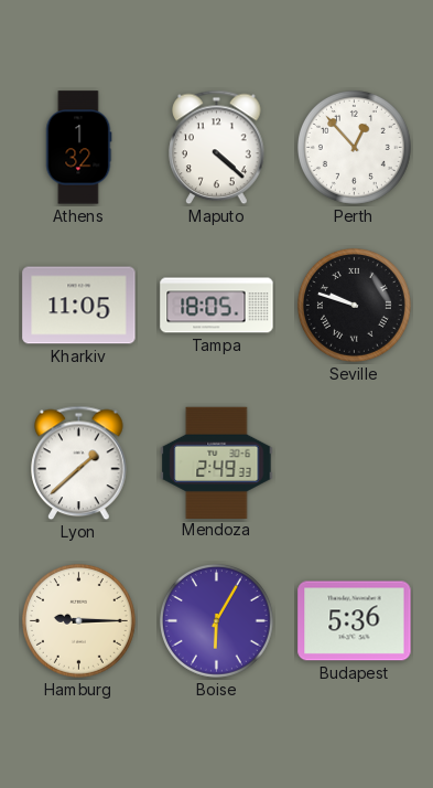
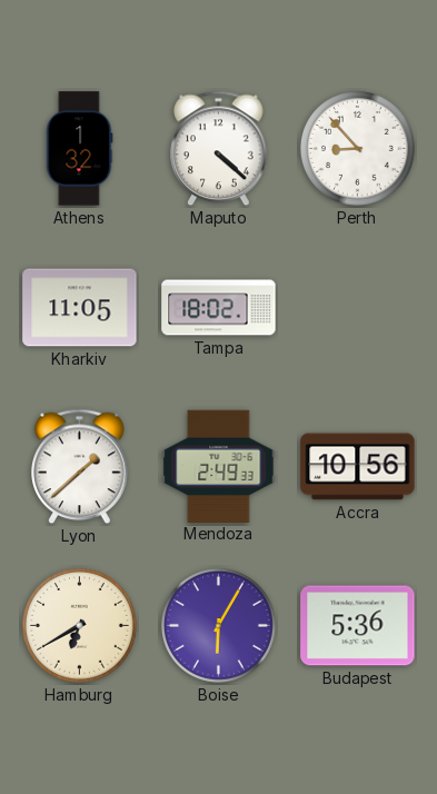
Perth: 12:53 -> 8:53
Tampa: 18:05 -> 18:02
Seville: 9:48 -> none
Accra: none -> 10:56
Hamburg: 9:15 -> 6:40
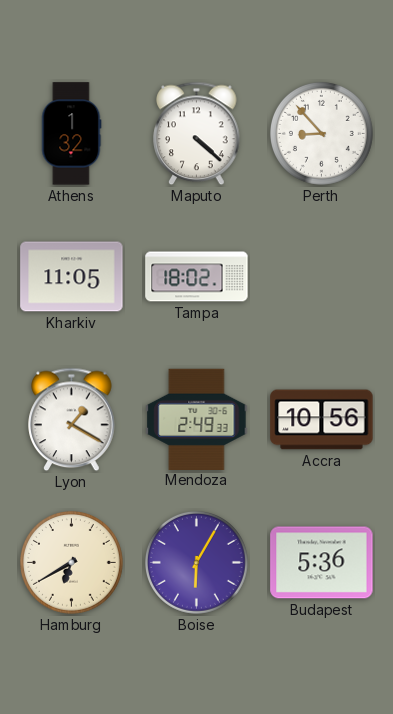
Lyon: 1:38 -> 1:20
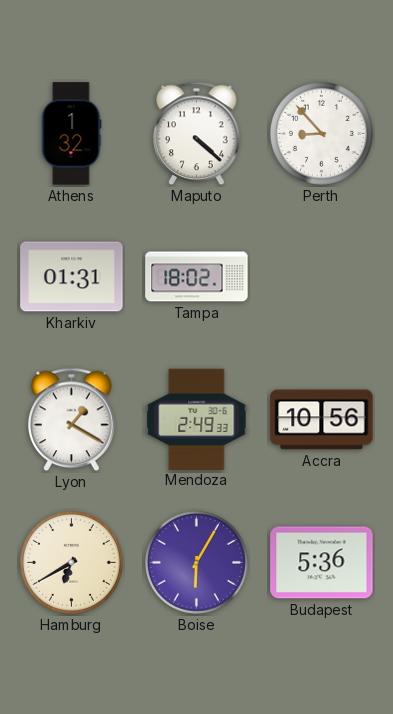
Kharkiv: 11:05 -> 01:31
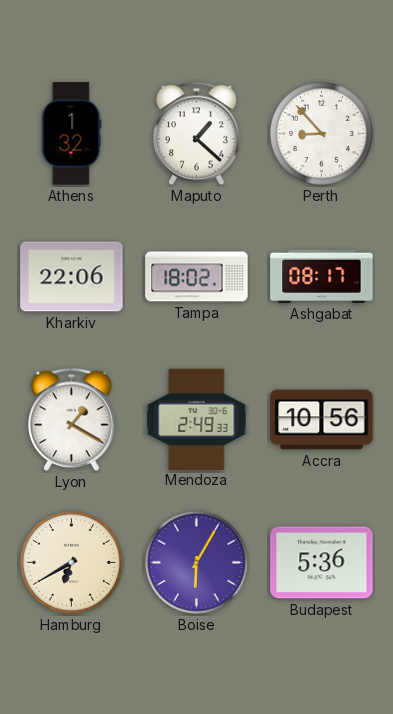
Maputo: 4:22 -> 1:22
Kharkiv: 01:31 -> 22:06
Ashgabat: none -> 08:17
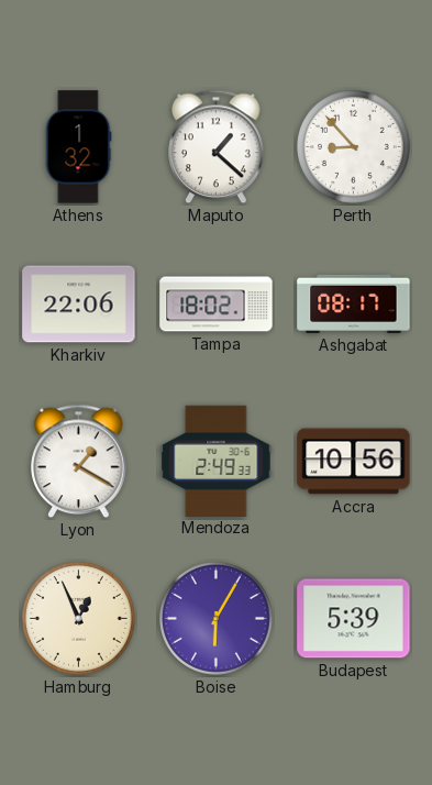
Hamburg: 6:40 -> 12:56
Budapest: 5:36 -> 5:39
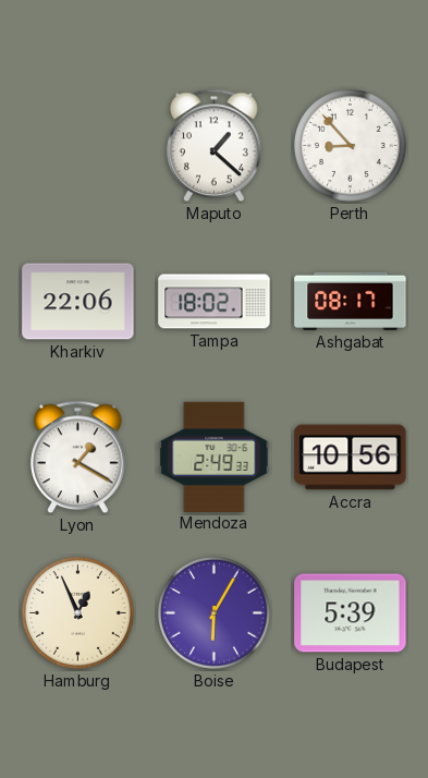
Athens: 1:32 -> none
